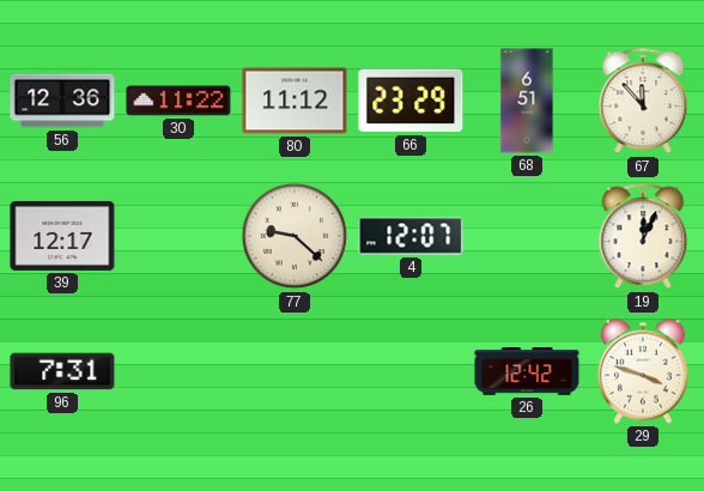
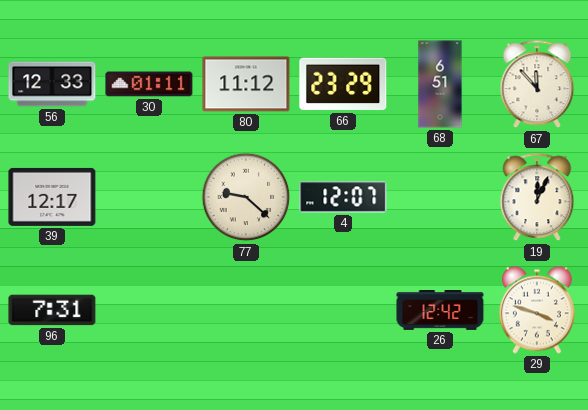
56: 12:36 -> 12:33
30: 11:22 -> 01:11
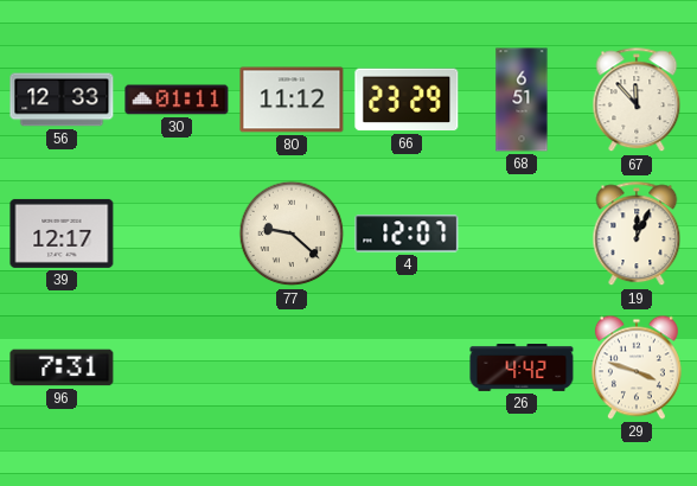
26: 12:42 -> 4:42
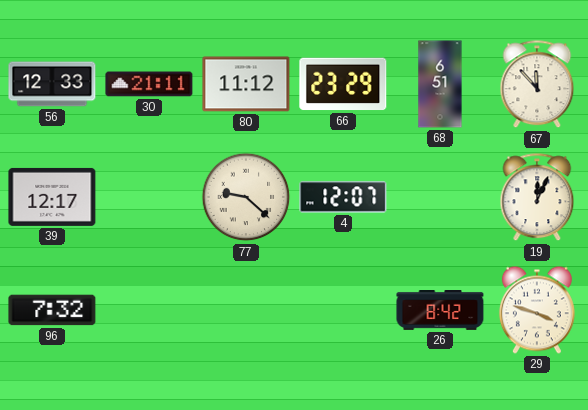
30: 01:11 -> 21:11
96: 7:31 -> 7:32
26: 4:42 -> 8:42
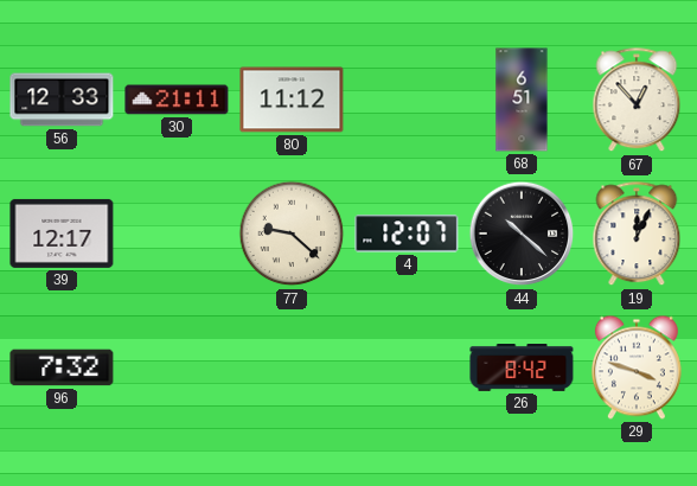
66: 23:29 -> none
67: 11:53 -> 12:53
44: none -> 10:22
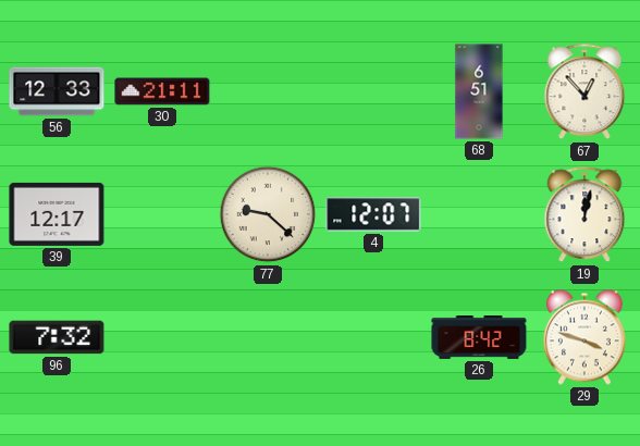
80: 11:12 -> none
44: 10:22 -> none
19: 12:04 -> 12:02
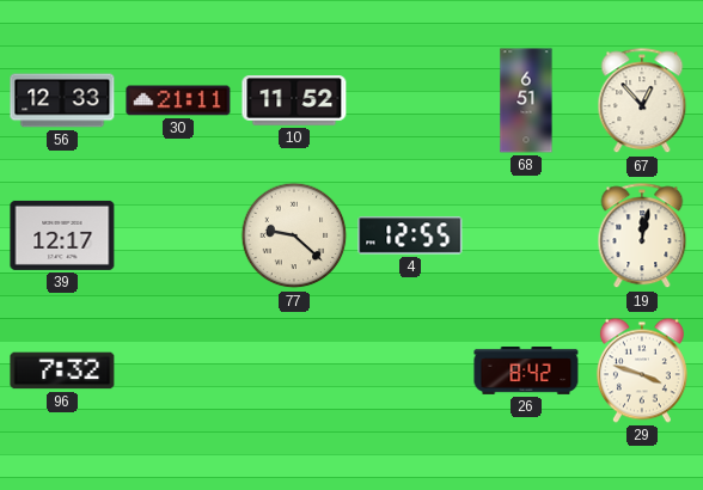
10: none -> 11:52
4: 12:07 -> 12:55
